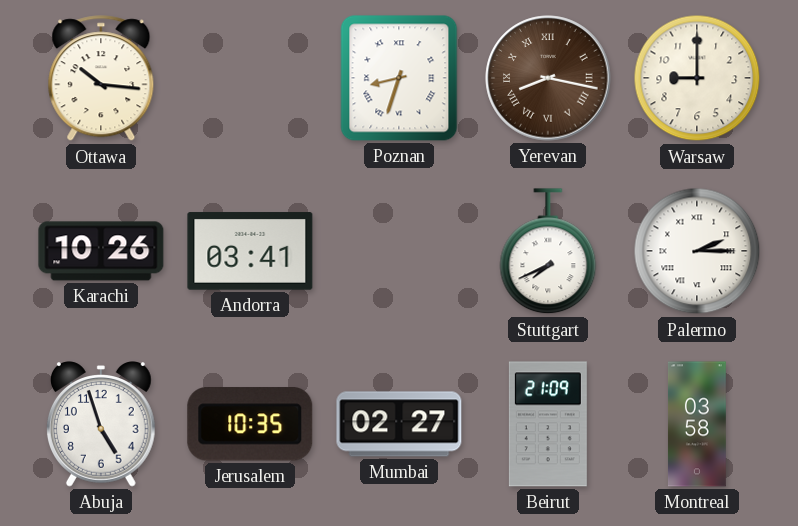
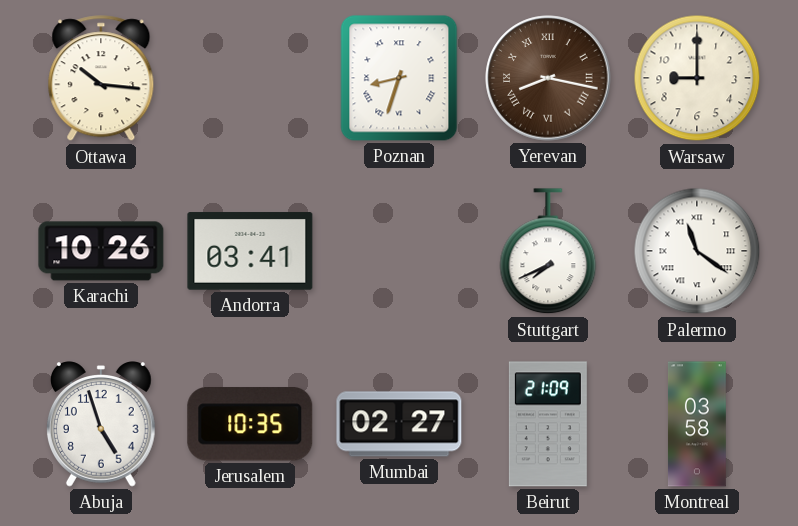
Palermo: 2:15 -> 11:21
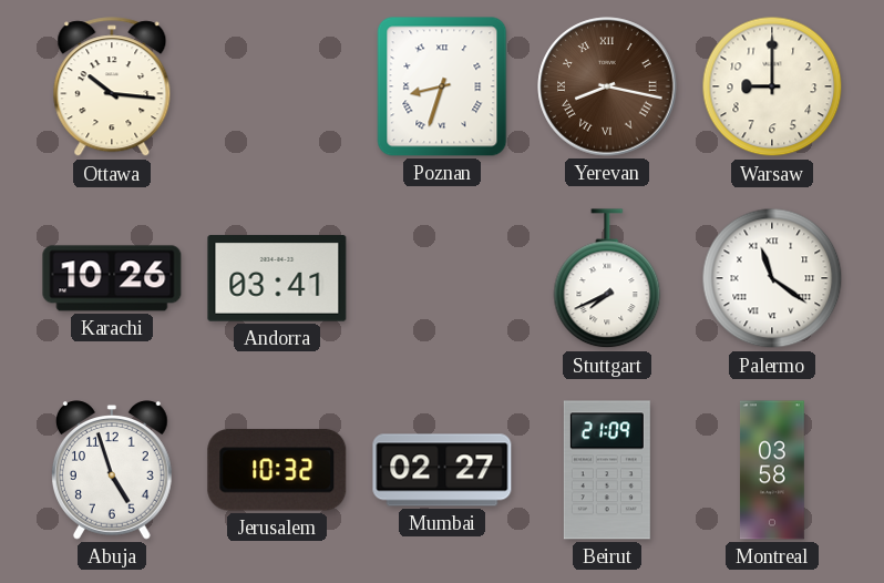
Jerusalem: 10:35 -> 10:32
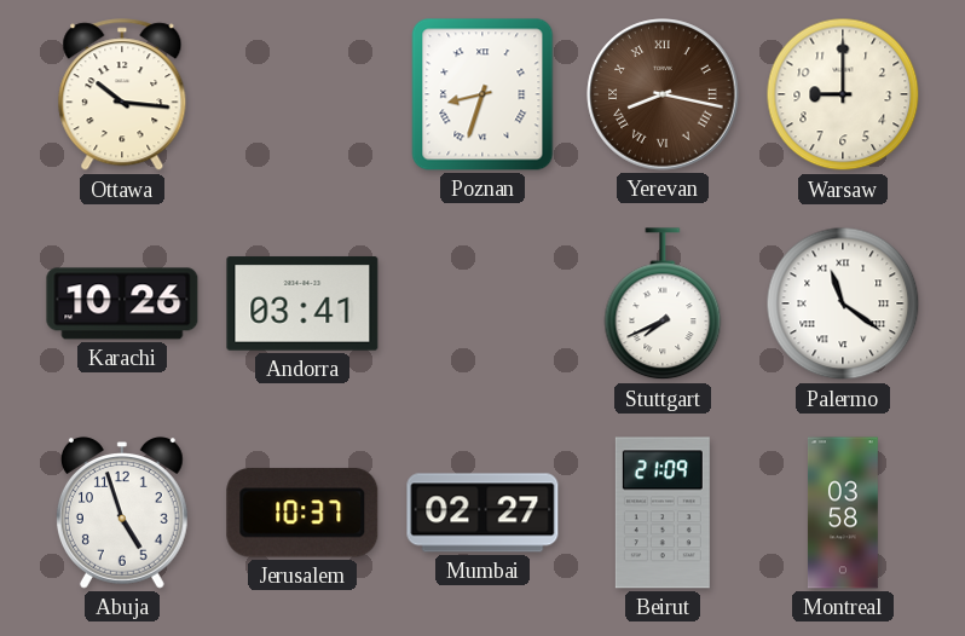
Jerusalem: 10:32 -> 10:37
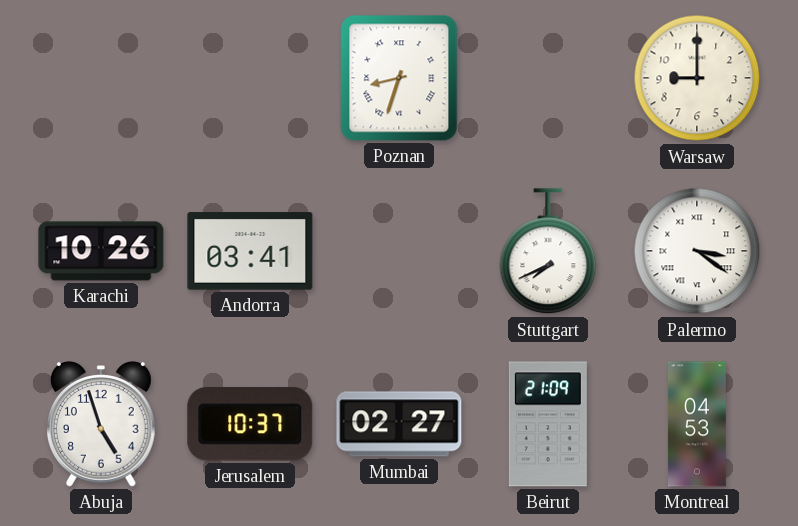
Ottawa: 10:16 -> none
Yerevan: 8:17 -> none
Palermo: 11:21 -> 3:21
Montreal: 03:58 -> 04:53
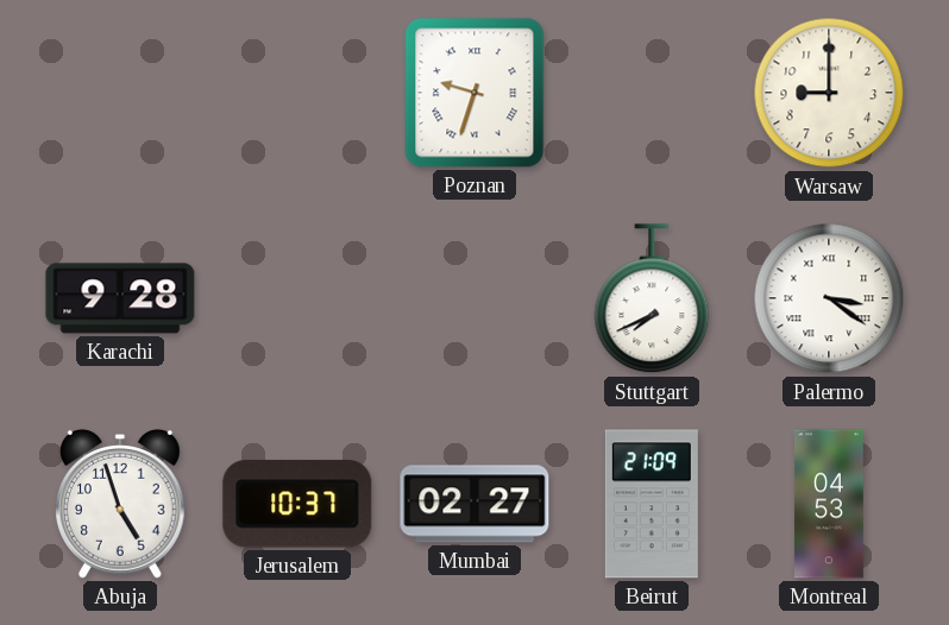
Poznan: 8:33 -> 9:33
Karachi: 10:26 -> 9:28
Andorra: 03:41 -> none
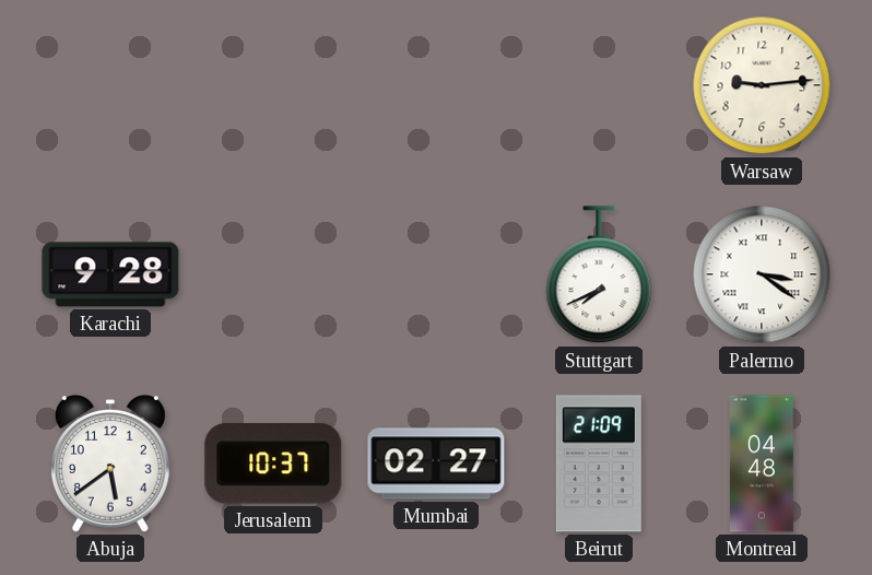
Poznan: 9:33 -> none
Warsaw: 9:00 -> 9:14
Abuja: 4:57 -> 5:39
Montreal: 04:53 -> 04:48
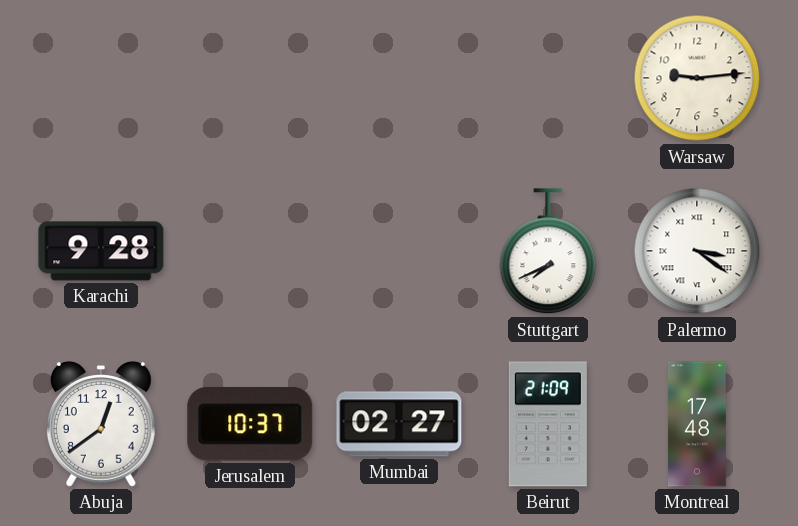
Abuja: 5:39 -> 12:39
Montreal: 04:48 -> 17:48
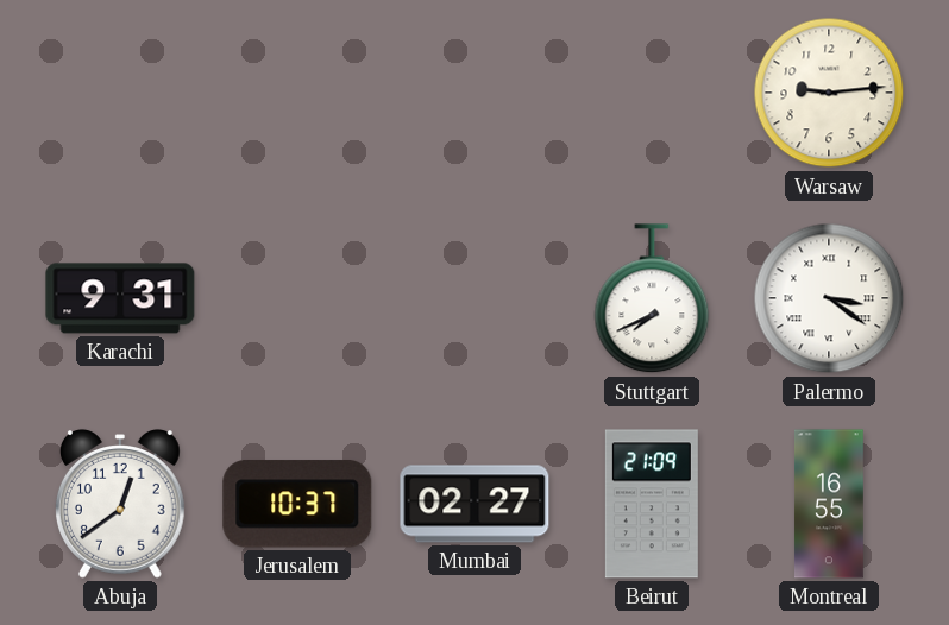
Karachi: 9:28 -> 9:31
Montreal: 17:48 -> 16:55
